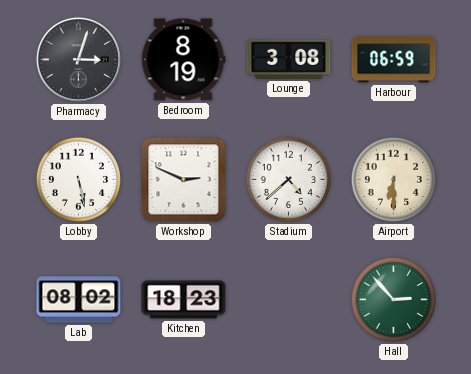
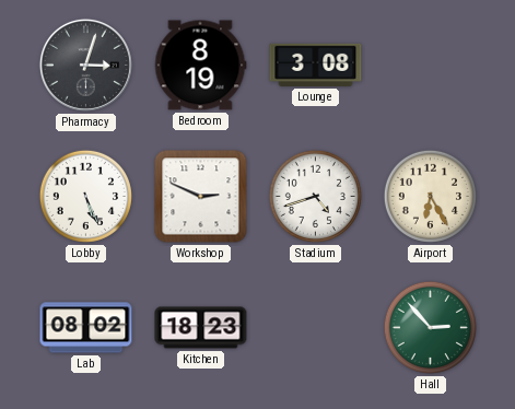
Harbour: 06:59 -> none
Lobby: 5:28 -> 5:26
Stadium: 4:38 -> 4:42
Airport: 6:30 -> 6:25
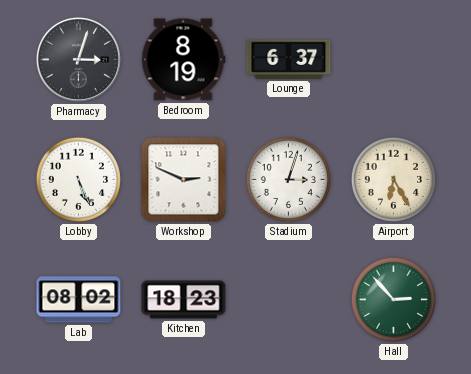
Lounge: 3:08 -> 6:37
Stadium: 4:42 -> 3:03
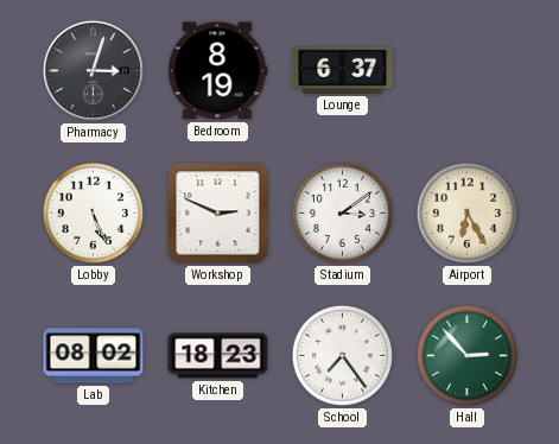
Stadium: 3:03 -> 3:09
School: none -> 7:24
